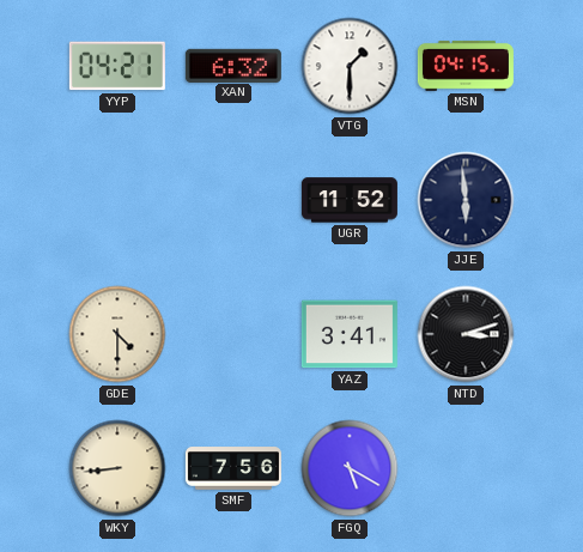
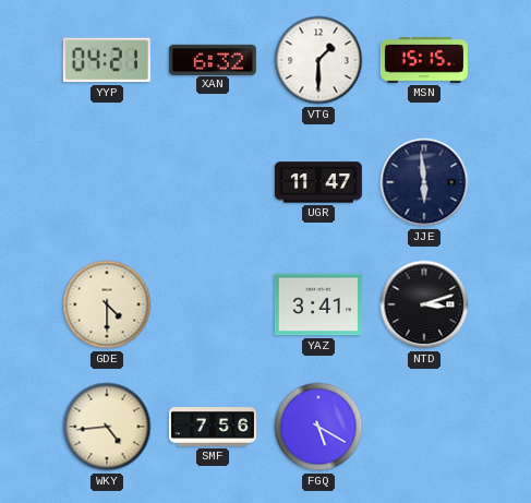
MSN: 04:15 -> 15:15
UGR: 11:52 -> 11:47
WKY: 8:44 -> 4:44
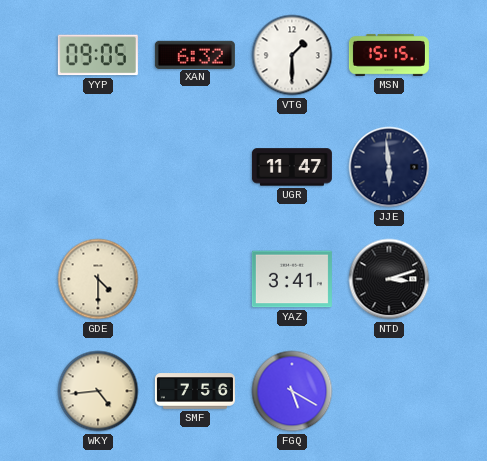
YYP: 04:21 -> 09:05
